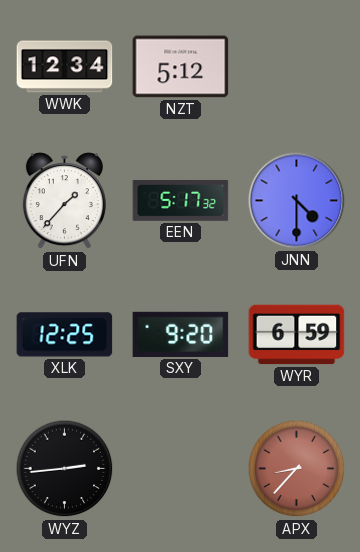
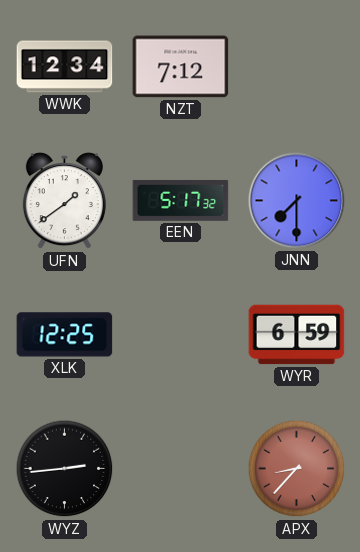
NZT: 5:12 -> 7:12
UFN: 1:37 -> 1:39
JNN: 4:30 -> 7:30
SXY: 9:20 -> none
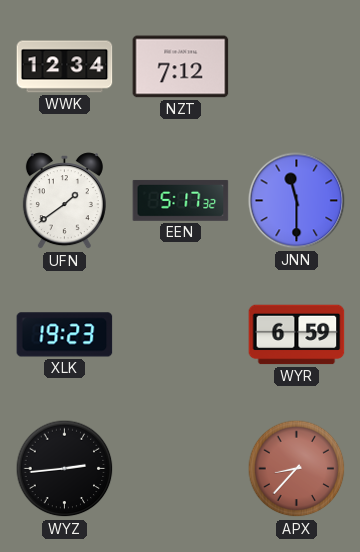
JNN: 7:30 -> 11:30
XLK: 12:25 -> 19:23
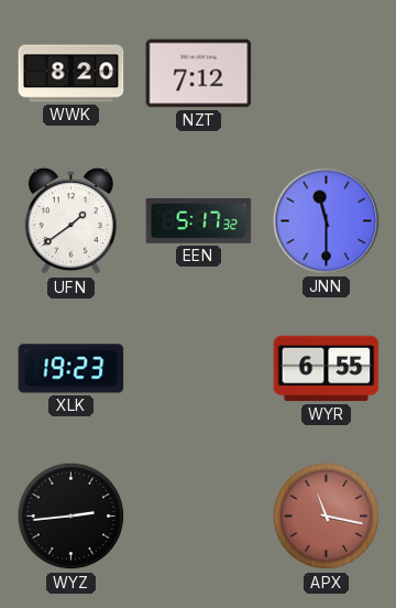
WWK: 12:34 -> 8:20
WYR: 6:59 -> 6:55
APX: 8:37 -> 11:17
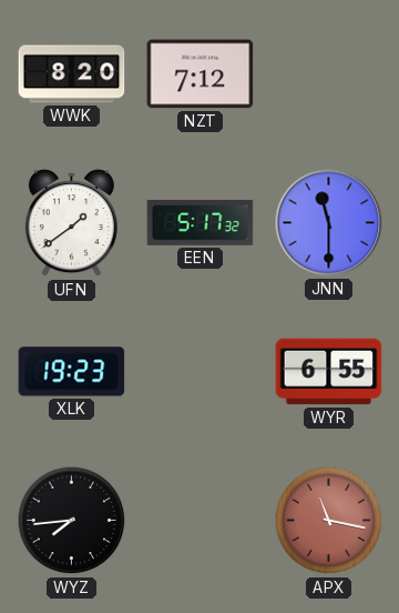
WYZ: 2:44 -> 7:44
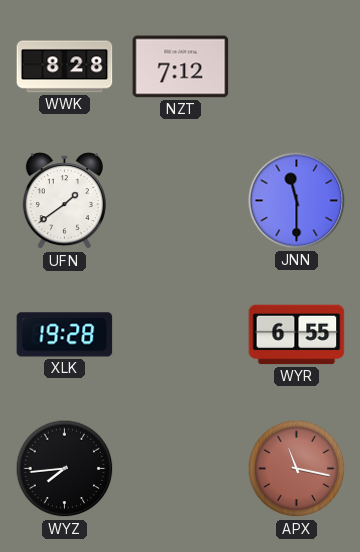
WWK: 8:20 -> 8:28
EEN: 5:17 -> none
XLK: 19:23 -> 19:28
